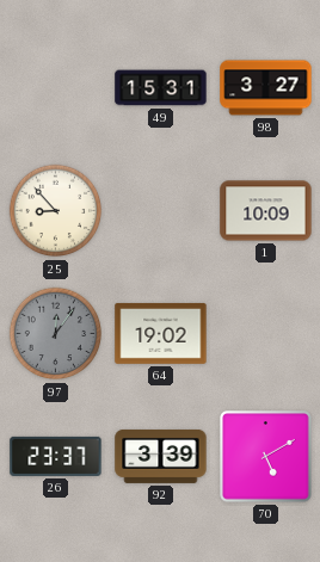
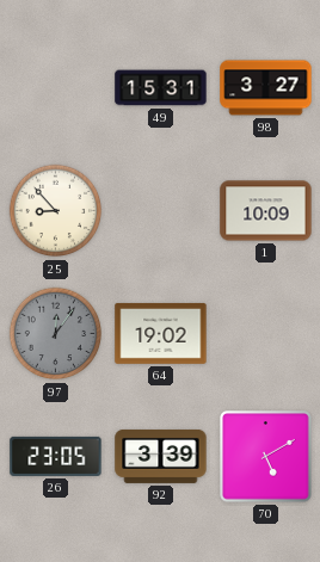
26: 23:37 -> 23:05
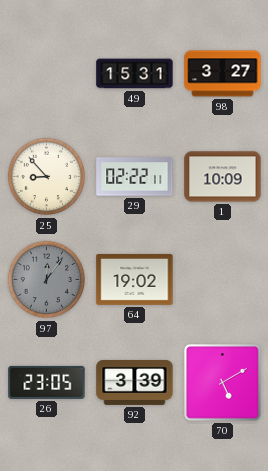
29: none -> 02:22
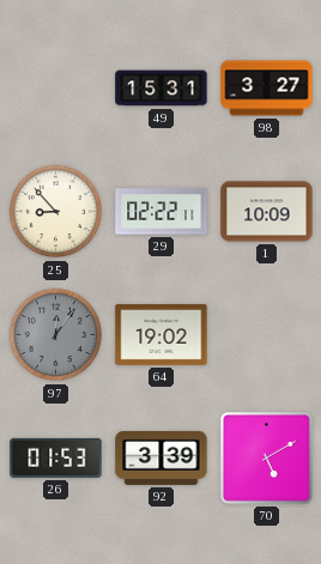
26: 23:05 -> 01:53
